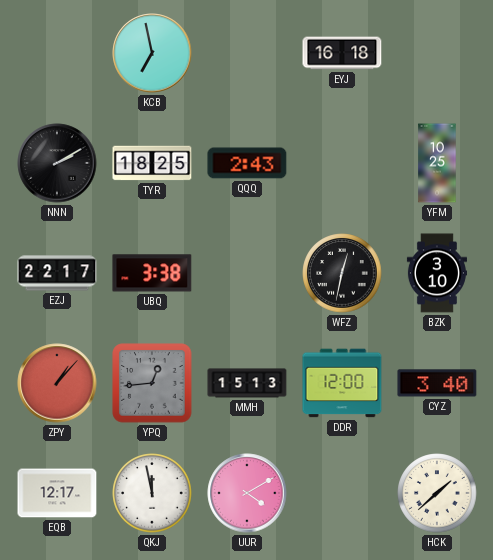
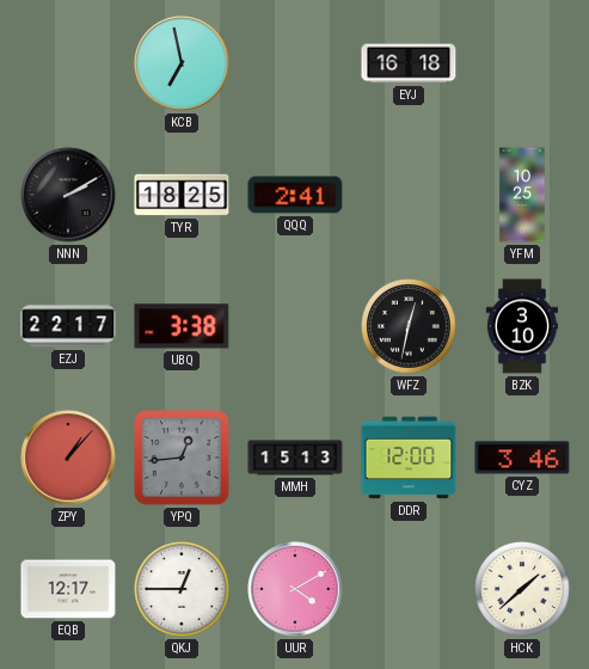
QQQ: 2:43 -> 2:41
CYZ: 3:40 -> 3:46
QKJ: 11:58 -> 12:45
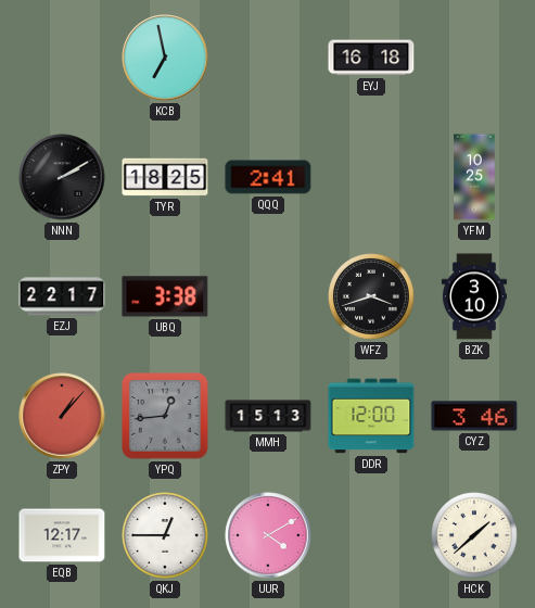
WFZ: 12:32 -> 3:42
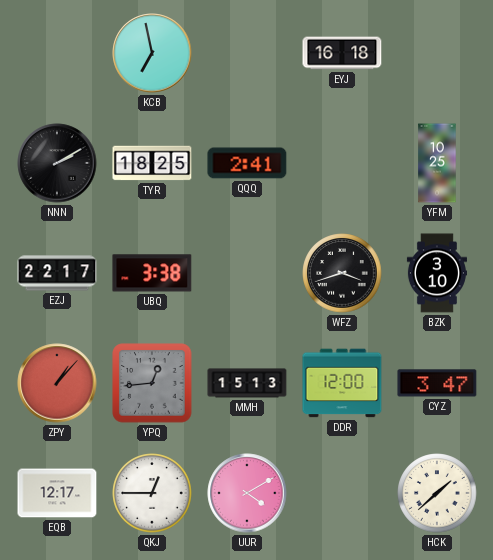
CYZ: 3:46 -> 3:47
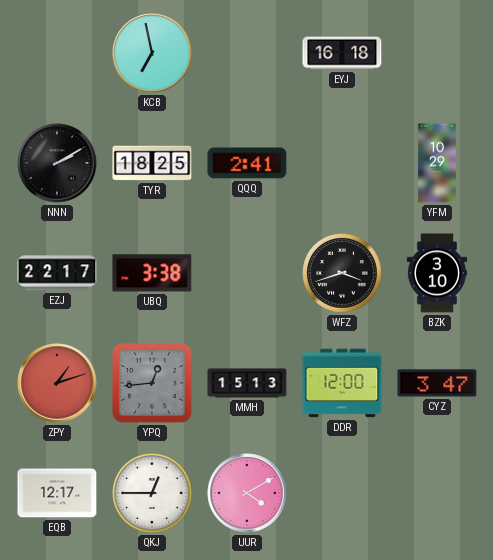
YFM: 10:25 -> 10:29
ZPY: 1:07 -> 1:12
HCK: 1:38 -> none
